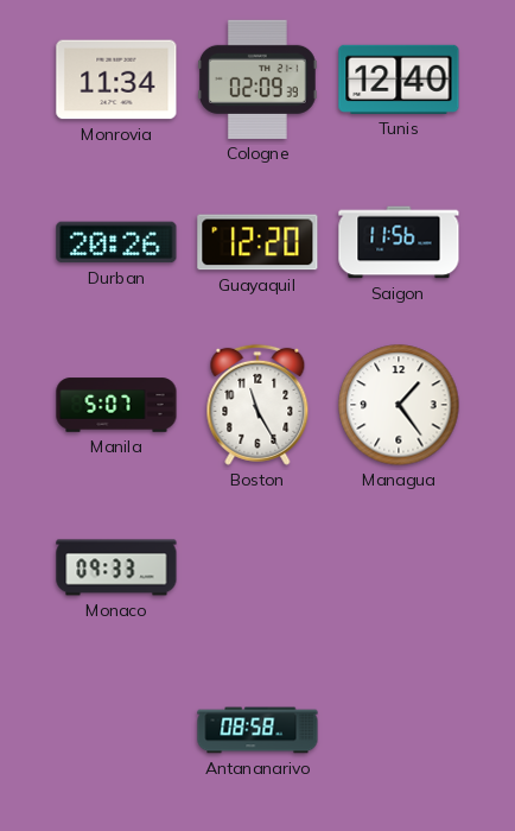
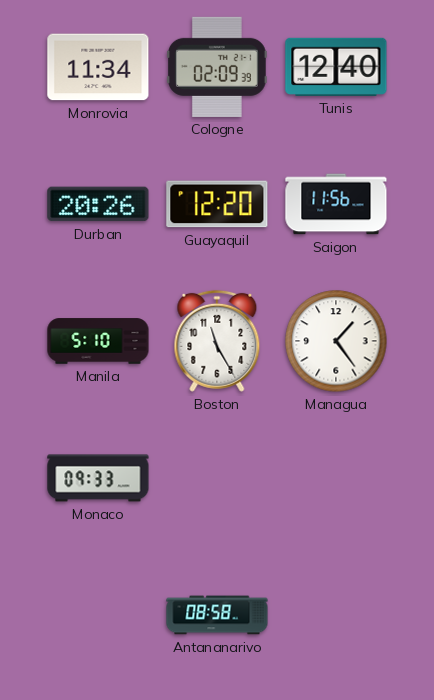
Manila: 5:07 -> 5:10
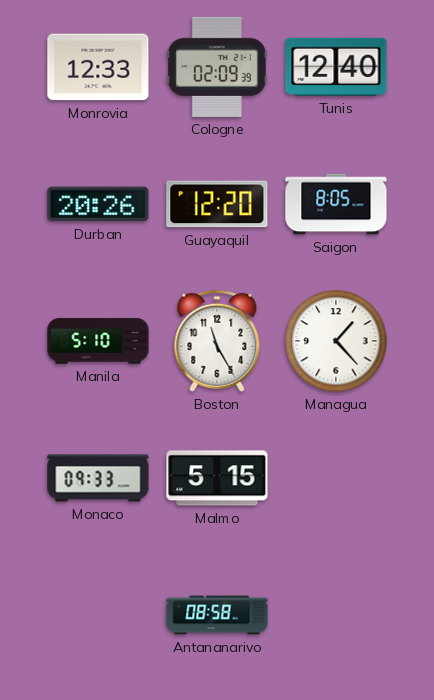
Monrovia: 11:34 -> 12:33
Saigon: 11:56 -> 8:05
Managua: 1:24 -> 1:23
Malmo: none -> 5:15
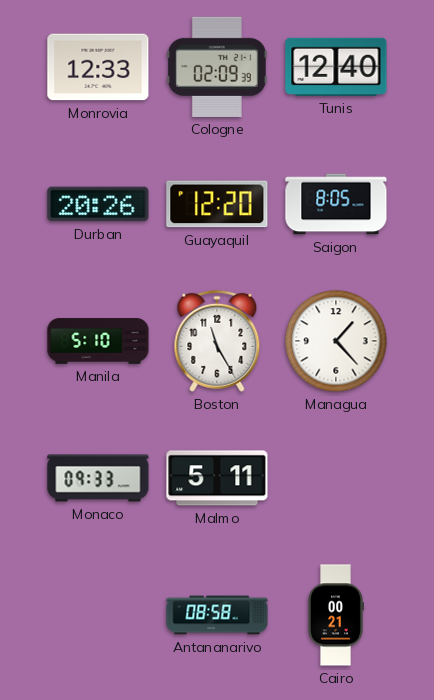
Malmo: 5:15 -> 5:11
Cairo: none -> 00:21
